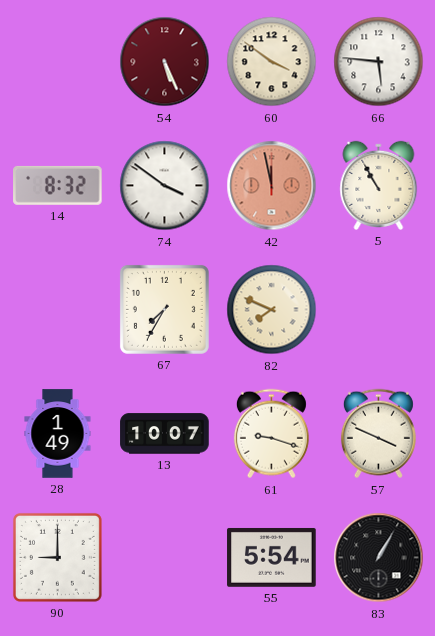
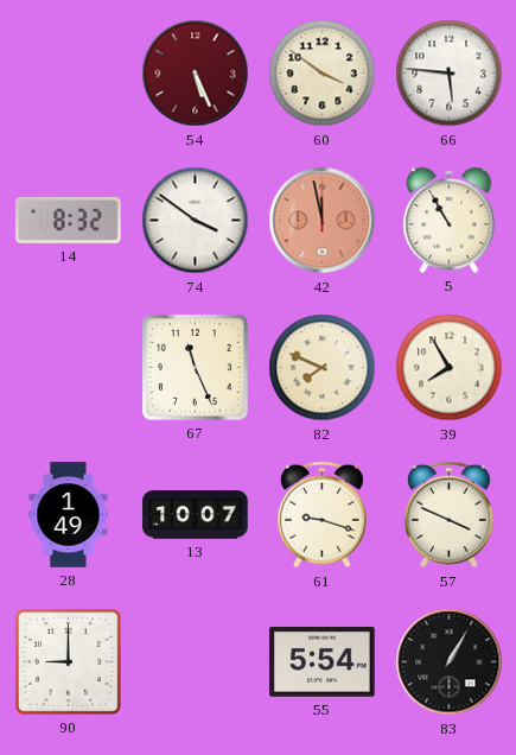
67: 7:35 -> 11:26
39: none -> 7:55
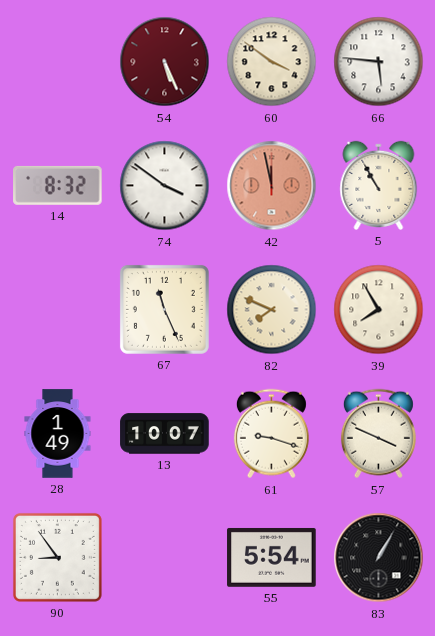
90: 9:00 -> 8:54
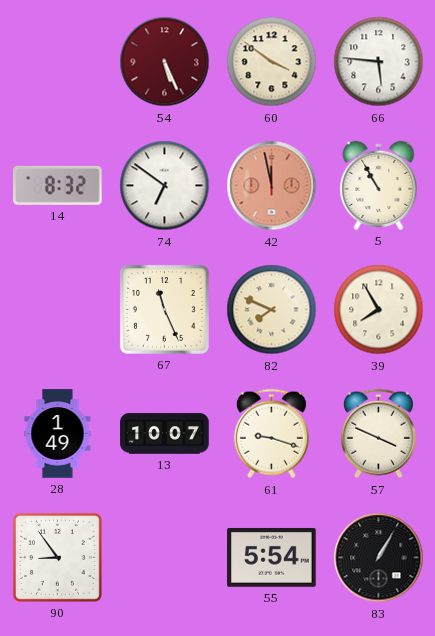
74: 3:51 -> 6:51
